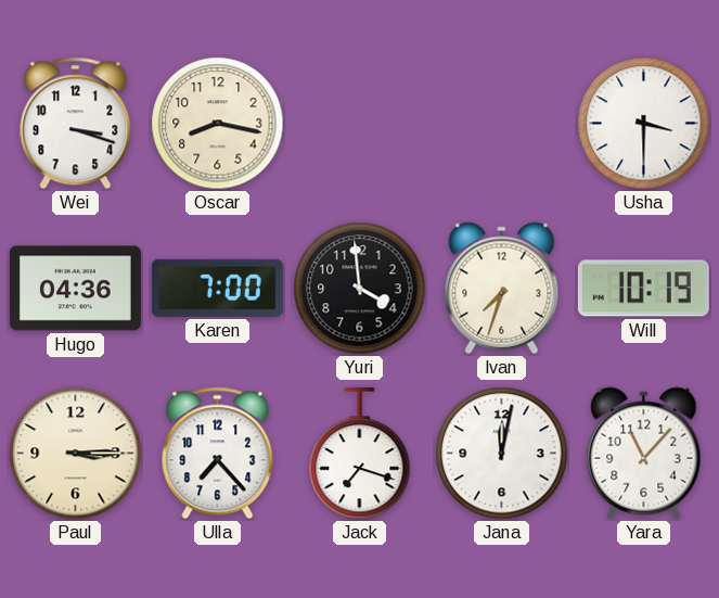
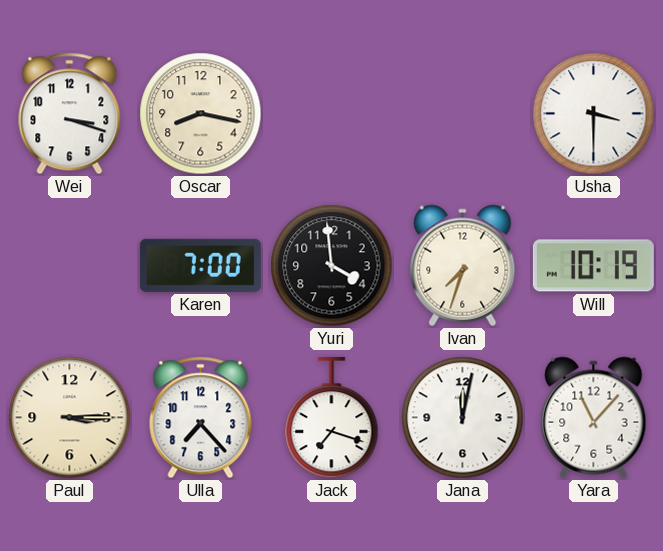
Hugo: 04:36 -> none
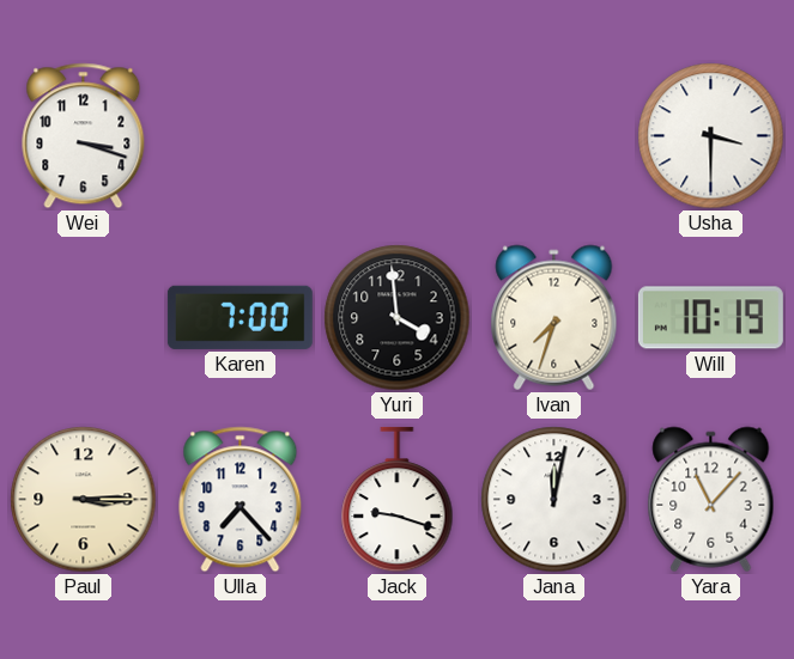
Oscar: 8:17 -> none
Jack: 7:18 -> 9:18
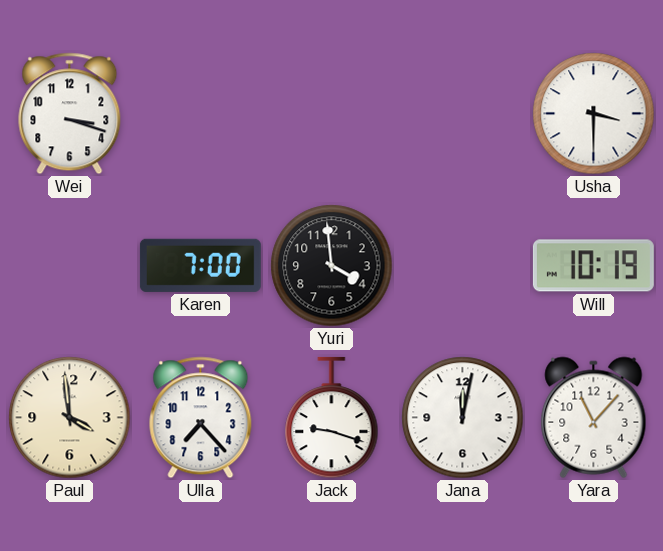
Ivan: 7:33 -> none
Paul: 3:15 -> 3:59
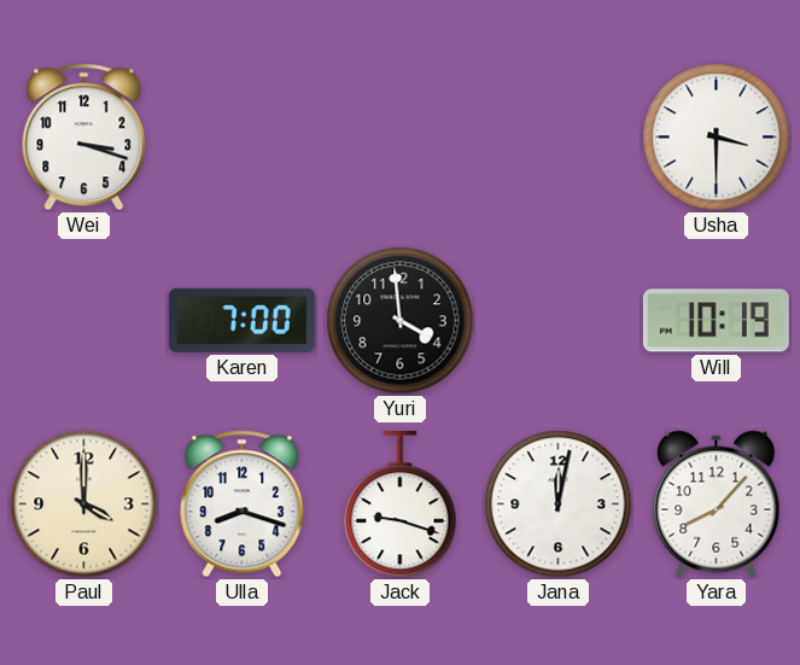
Paul: 3:59 -> 4:00
Ulla: 7:23 -> 8:18
Yara: 11:07 -> 8:07
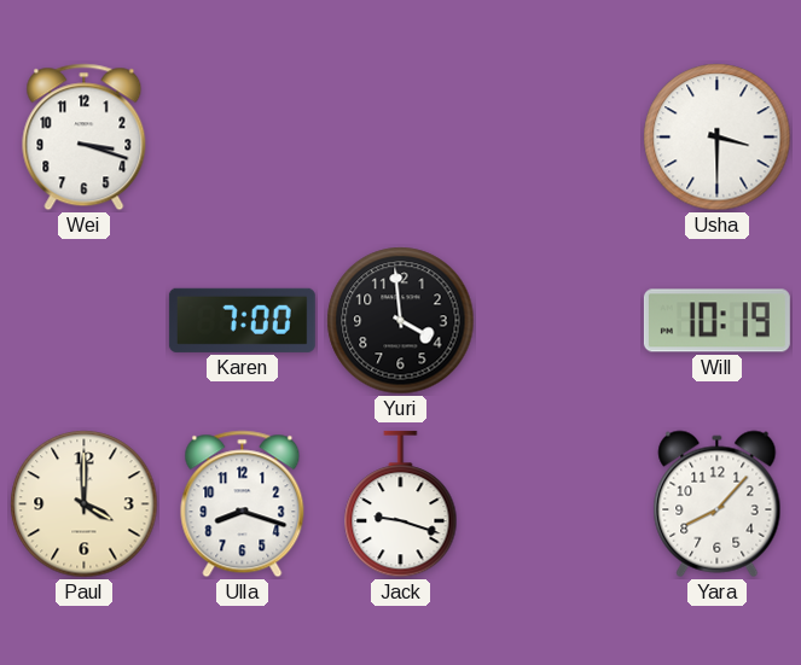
Jana: 12:02 -> none
